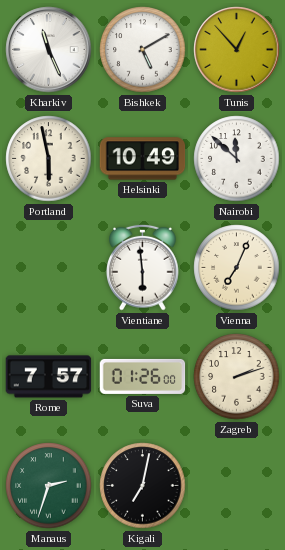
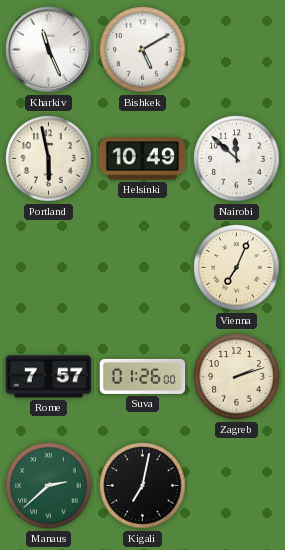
Tunis: 12:53 -> none
Vientiane: 5:59 -> none
Manaus: 2:33 -> 2:38
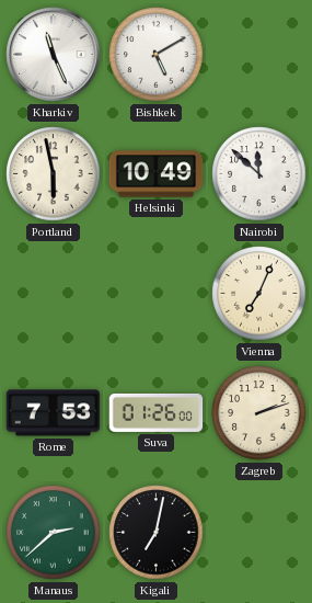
Rome: 7:57 -> 7:53
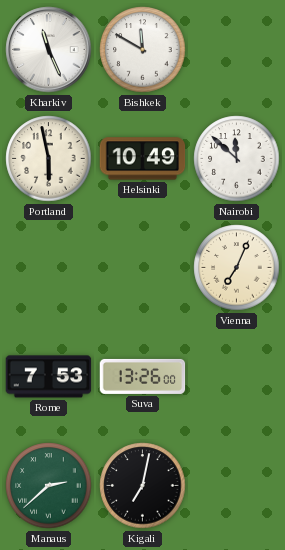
Bishkek: 5:10 -> 11:50
Suva: 01:26 -> 13:26
Zagreb: 2:12 -> none
